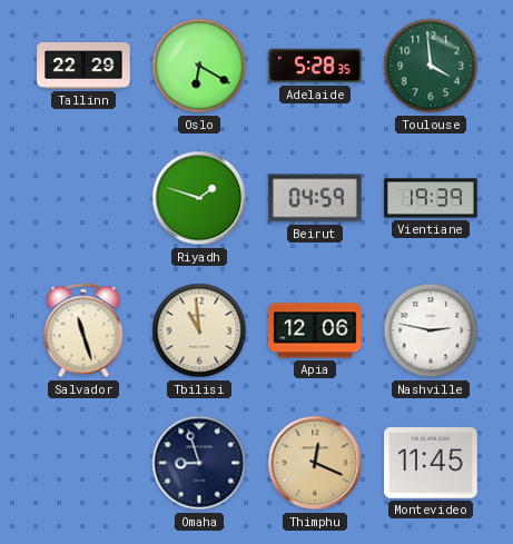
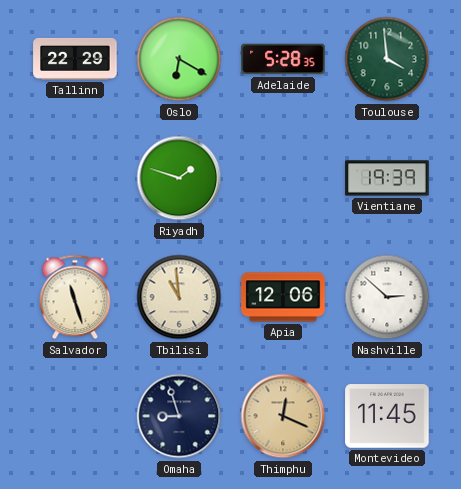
Beirut: 04:59 -> none
Nashville: 2:47 -> 2:52
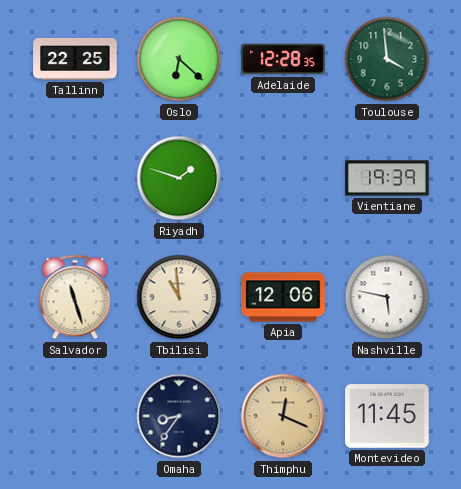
Tallinn: 22:29 -> 22:25
Oslo: 6:20 -> 6:22
Adelaide: 5:28 -> 12:28
Nashville: 2:52 -> 5:47
Omaha: 8:57 -> 8:36
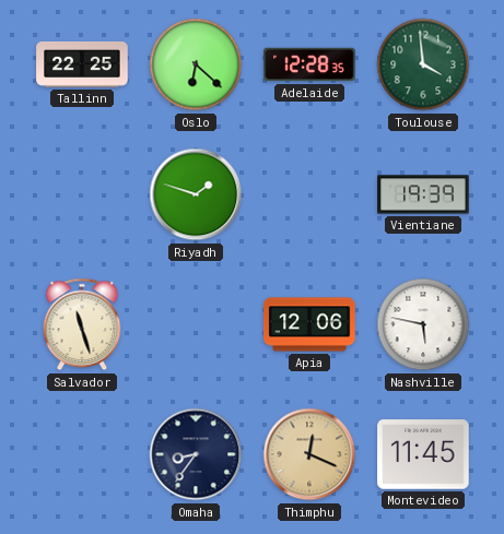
Tbilisi: 10:59 -> none
